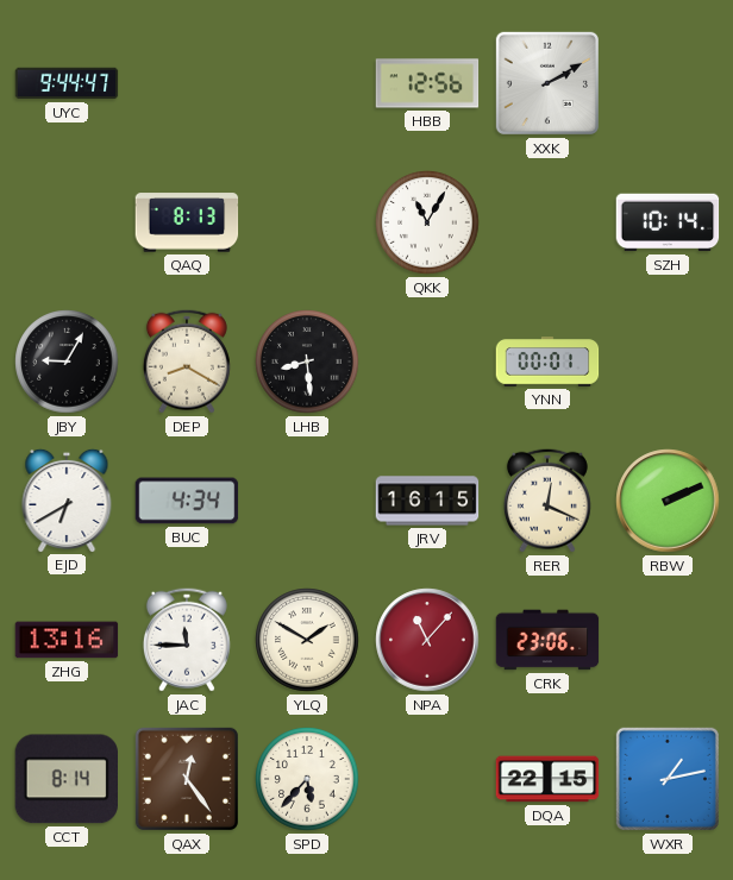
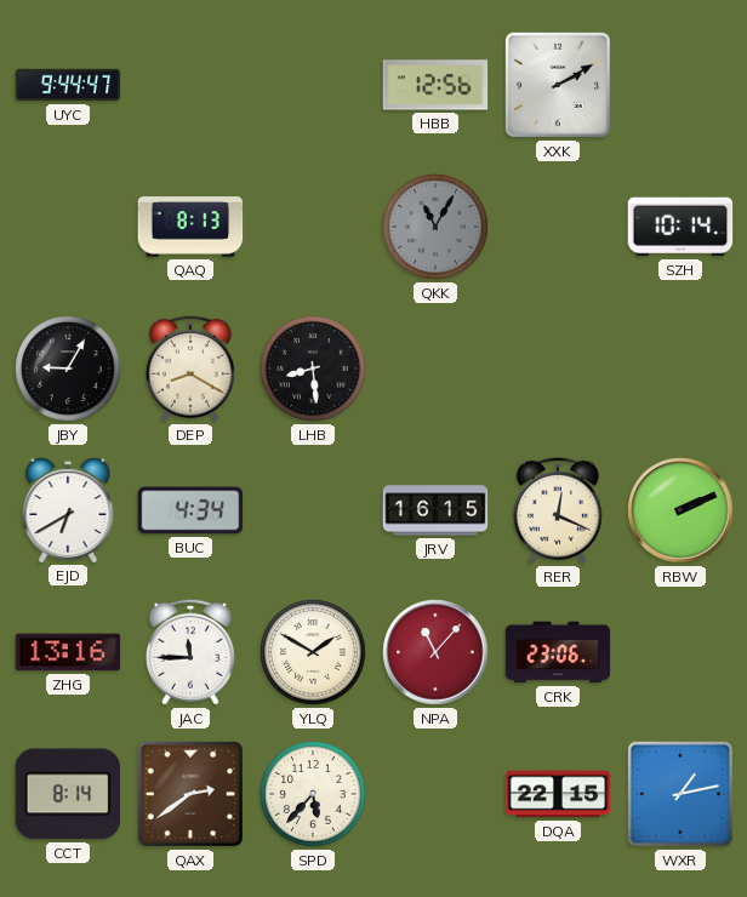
QKK dial: white -> grey
YNN: 00:01 -> none
QAX: 12:24 -> 2:39
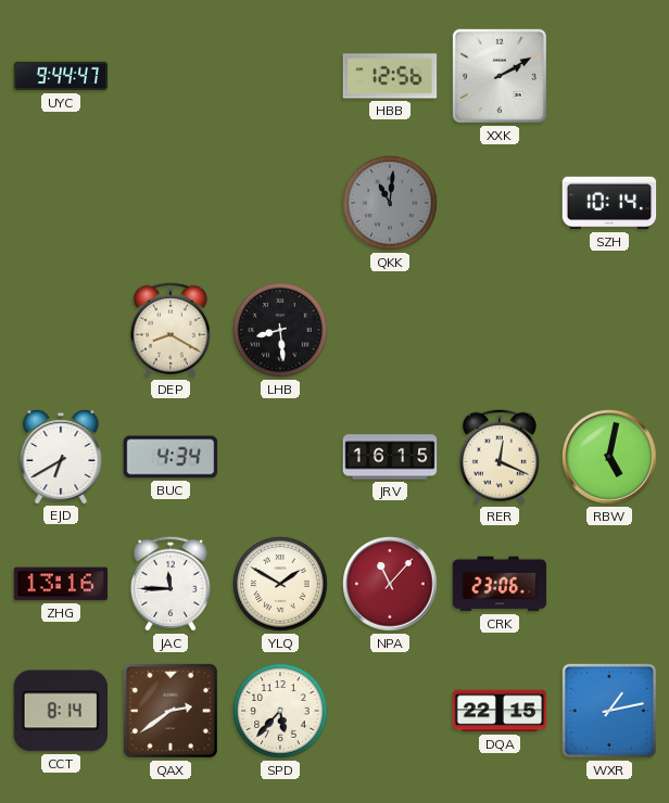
QAQ: 8:13 -> none
QKK: 11:05 -> 11:01
JBY: 9:05 -> none
RBW: 2:11 -> 5:02
